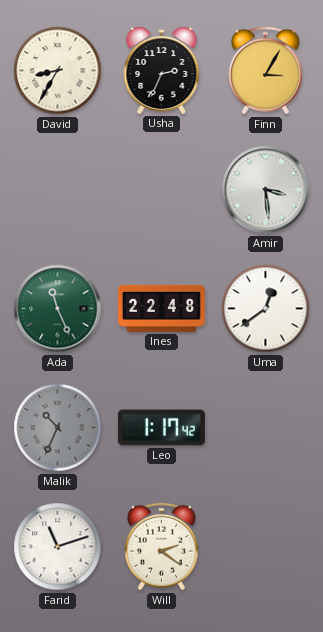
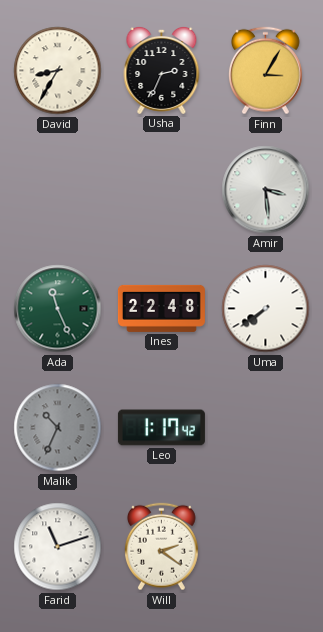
Uma: 12:39 -> 7:39
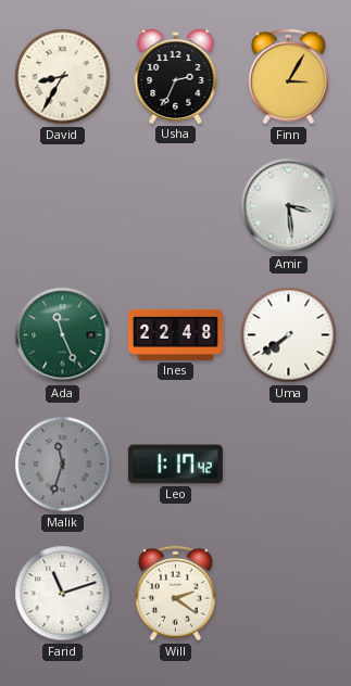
Malik: 10:34 -> 11:33
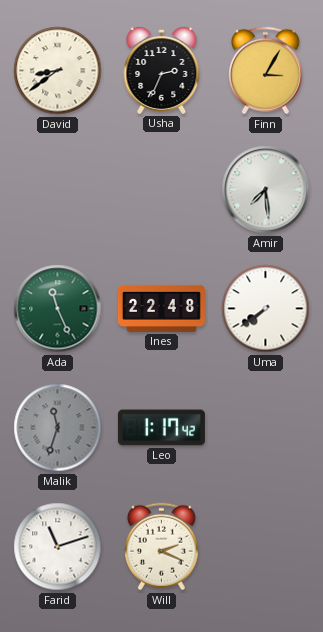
David: 8:35 -> 8:39
Amir: 3:29 -> 7:29
Will: 2:21 -> 2:19
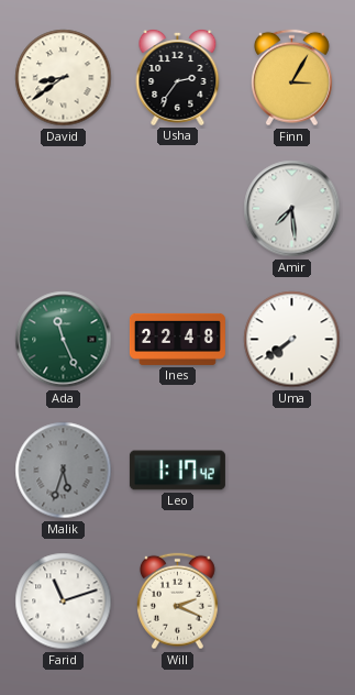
Usha: 2:34 -> 2:36
Malik: 11:33 -> 5:33
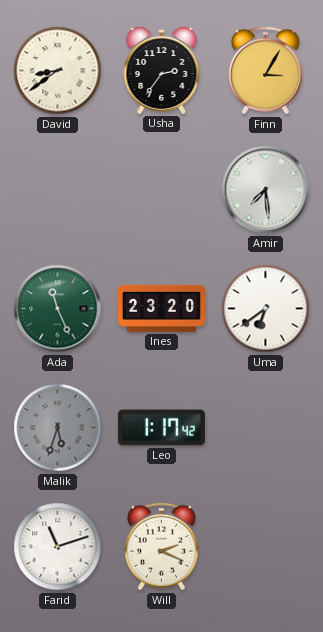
Ines: 22:48 -> 23:20
Uma: 7:39 -> 6:39
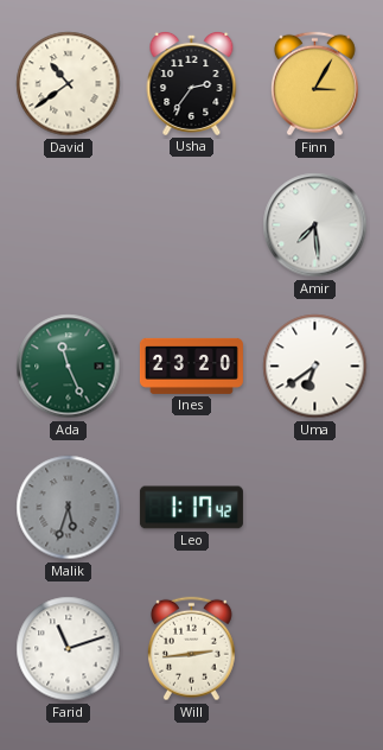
David: 8:39 -> 10:39
Will: 2:19 -> 2:44
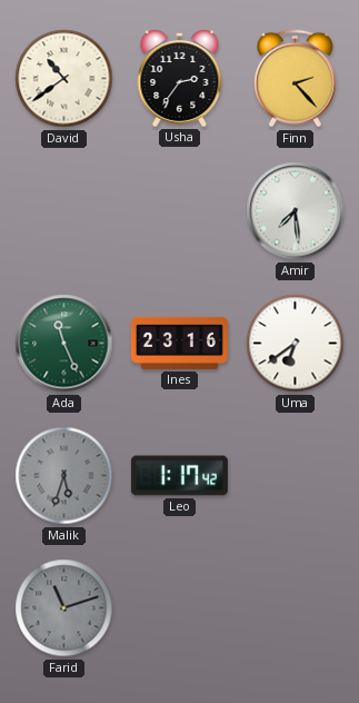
Finn: 3:05 -> 2:23
Ines: 23:20 -> 23:16
Farid dial: white -> grey
Will: 2:44 -> none
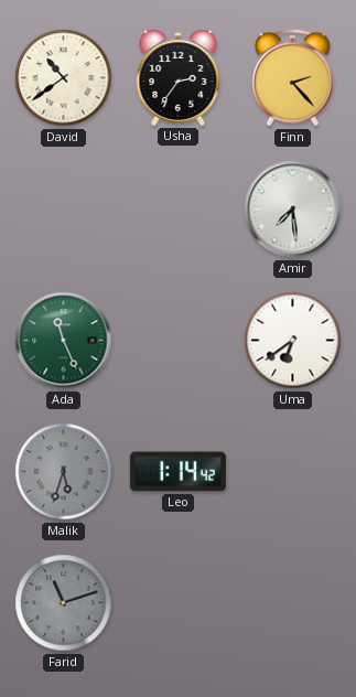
Ines: 23:16 -> none
Leo: 1:17 -> 1:14
